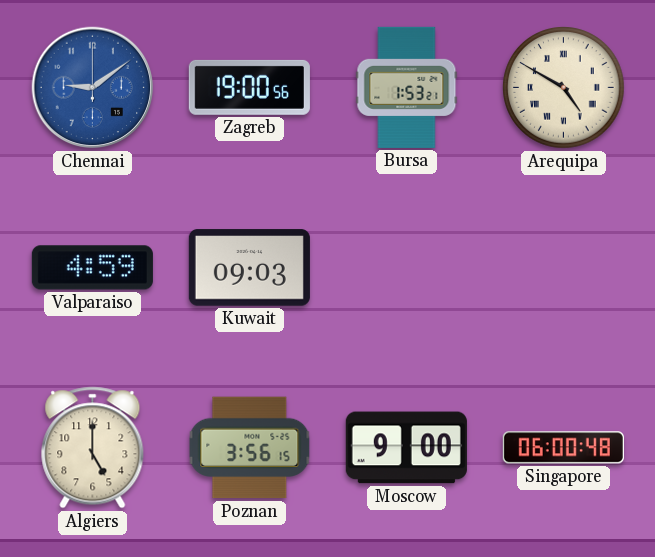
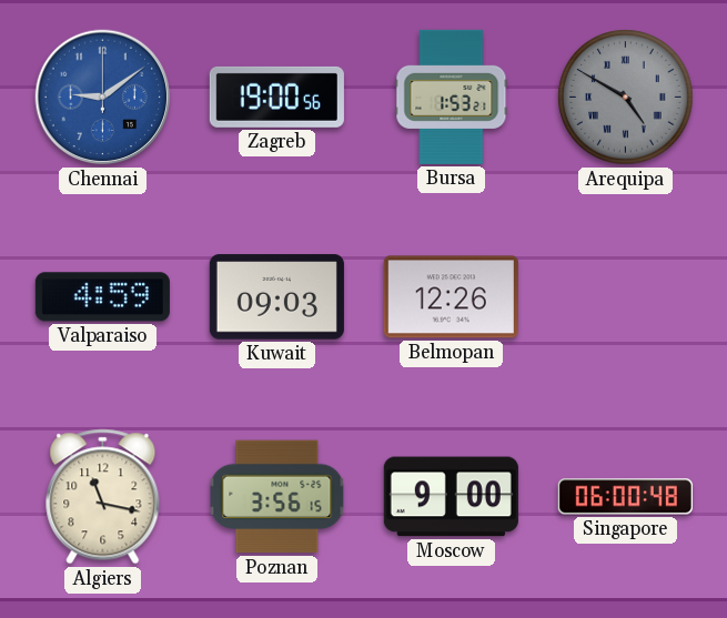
Arequipa dial: cream -> grey
Belmopan: none -> 12:26
Algiers: 5:00 -> 11:17
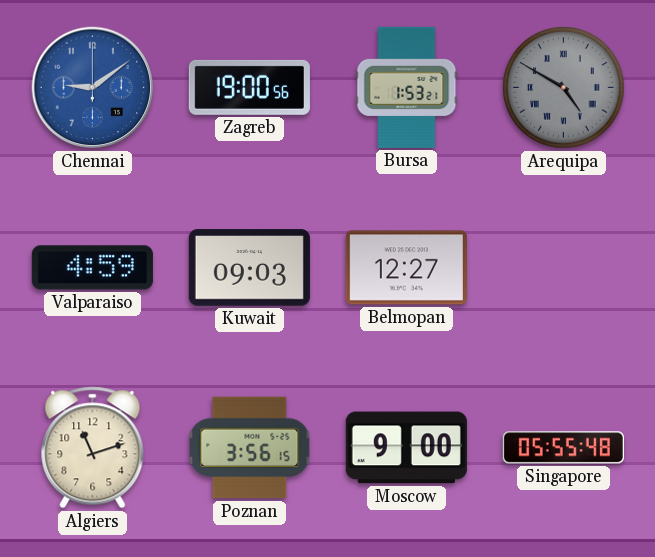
Belmopan: 12:26 -> 12:27
Algiers: 11:17 -> 11:12
Singapore: 06:00 -> 05:55
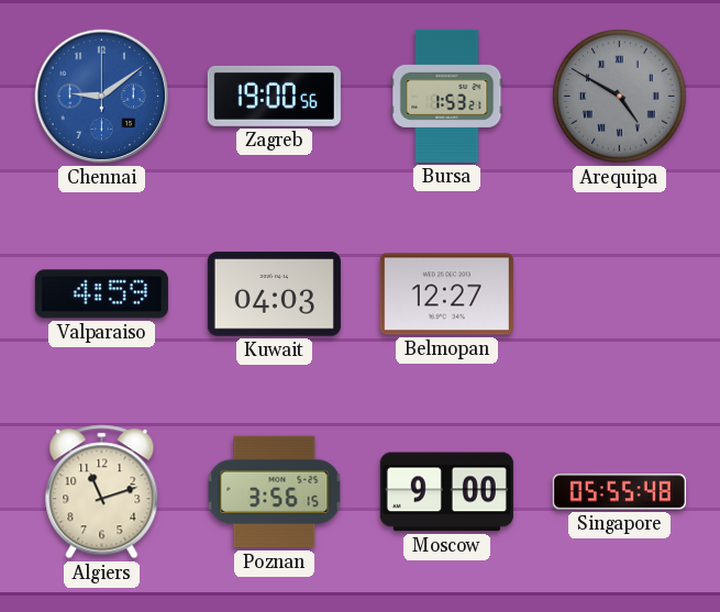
Kuwait: 09:03 -> 04:03
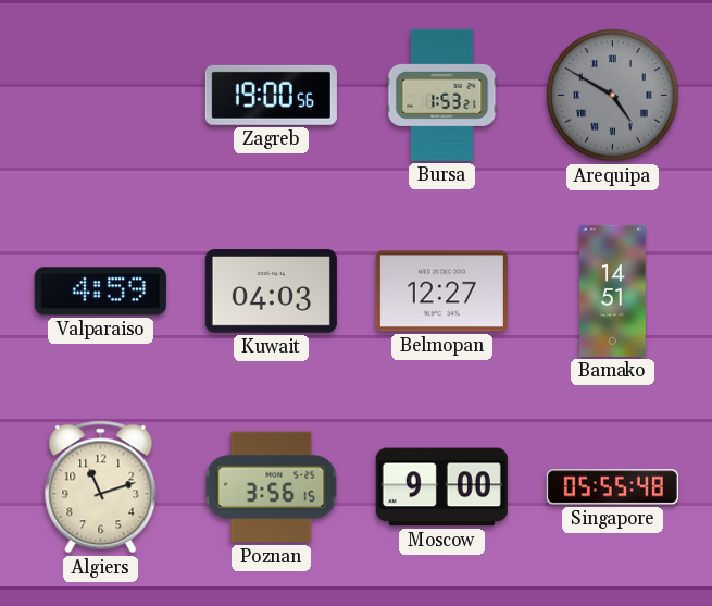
Chennai: 9:09 -> none
Bamako: none -> 14:51
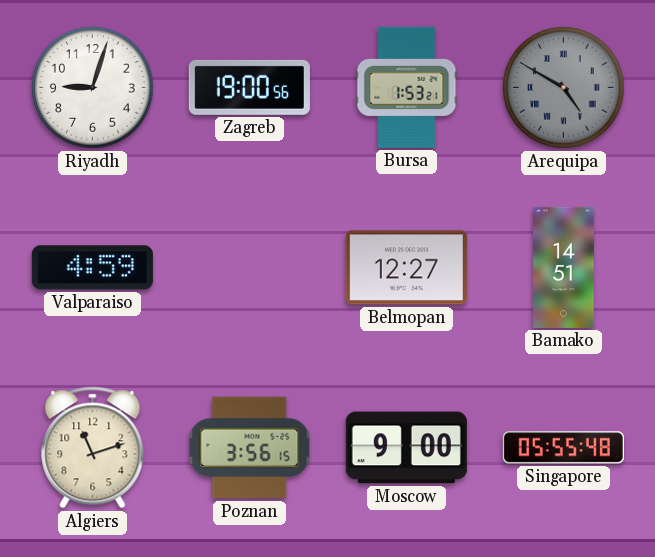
Riyadh: none -> 9:03
Kuwait: 04:03 -> none
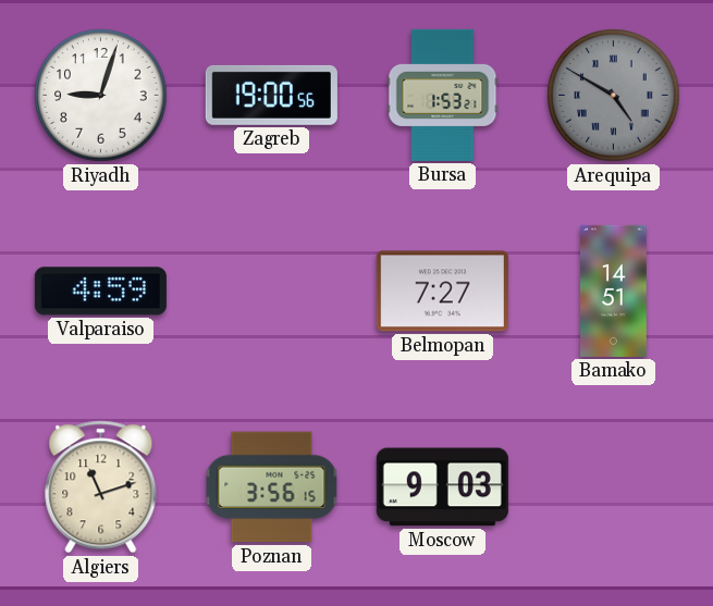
Belmopan: 12:27 -> 7:27
Moscow: 9:00 -> 9:03
Singapore: 05:55 -> none
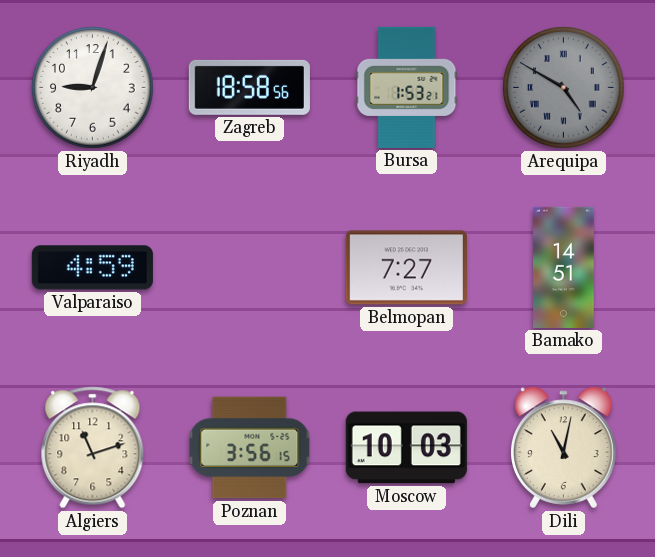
Zagreb: 19:00 -> 18:58
Moscow: 9:03 -> 10:03
Dili: none -> 11:02
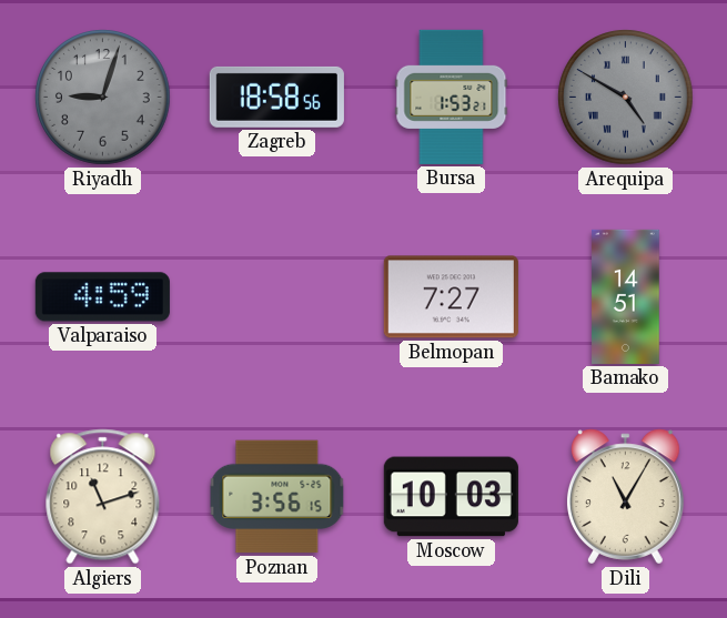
Riyadh dial: white -> grey
Dili: 11:02 -> 11:05
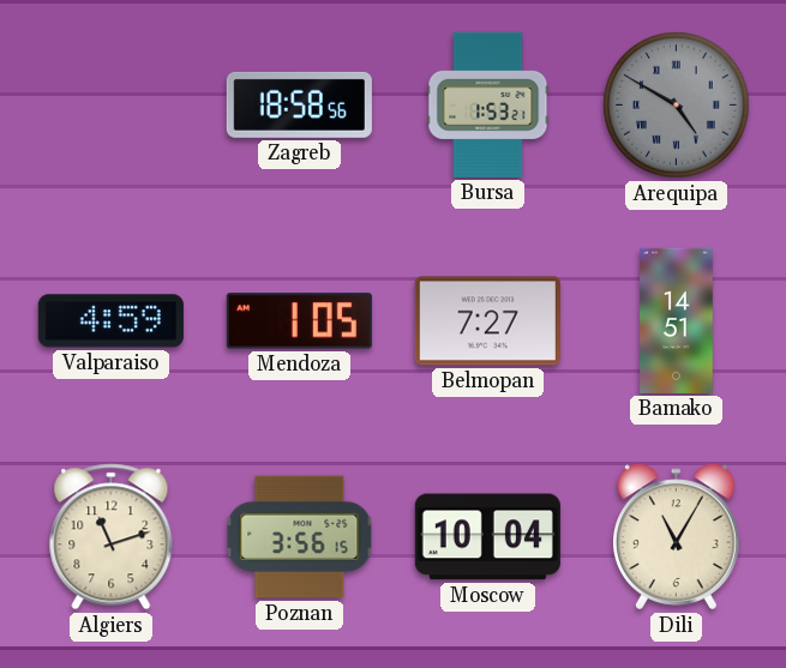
Riyadh: 9:03 -> none
Mendoza: none -> 1:05
Moscow: 10:03 -> 10:04
